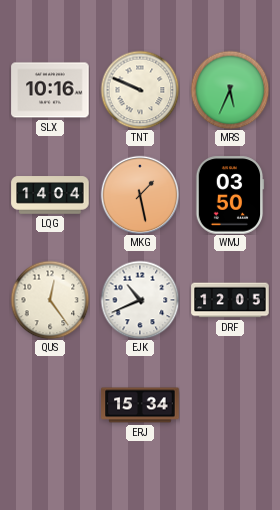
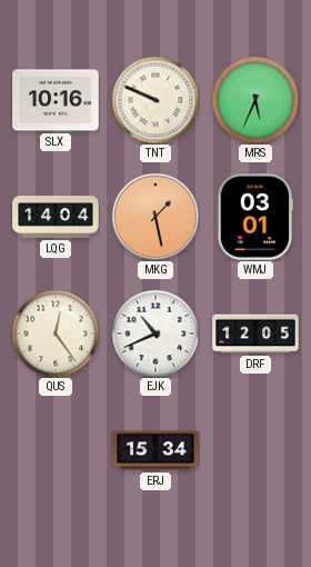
WMJ: 03:50 -> 03:01
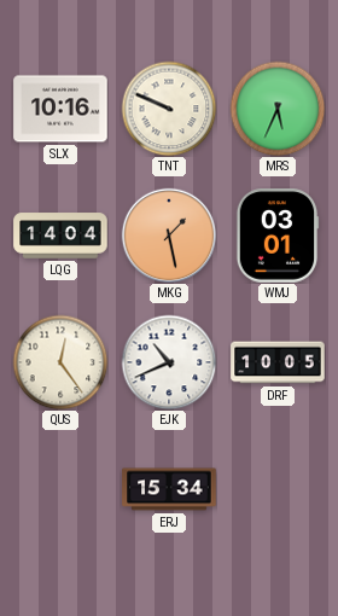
DRF: 12:05 -> 10:05
